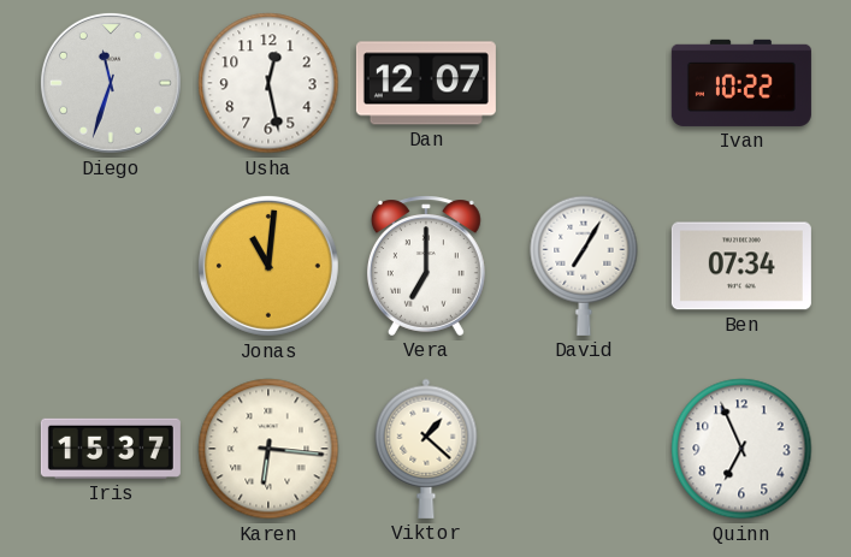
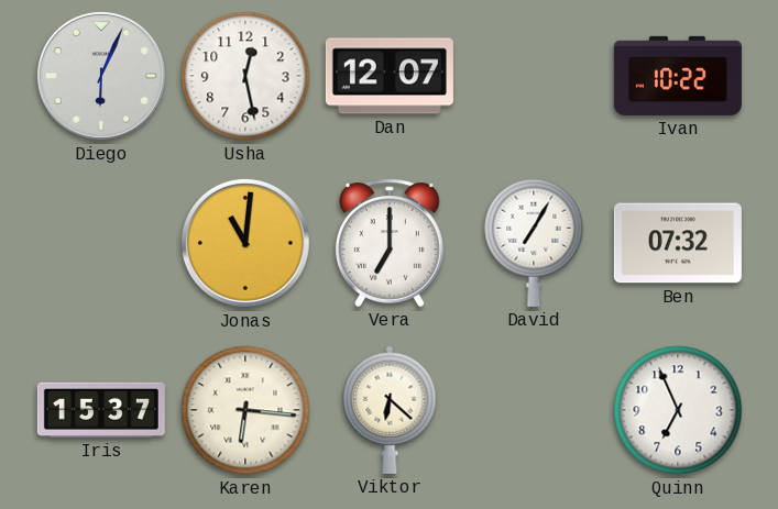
Diego: 11:33 -> 6:04
Ben: 07:34 -> 07:32
Viktor: 1:22 -> 6:22
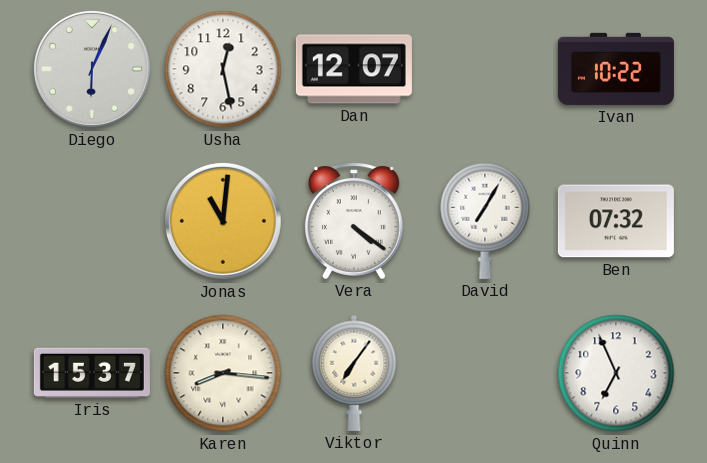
Vera: 7:00 -> 4:21
Karen: 6:16 -> 8:16
Viktor: 6:22 -> 7:06
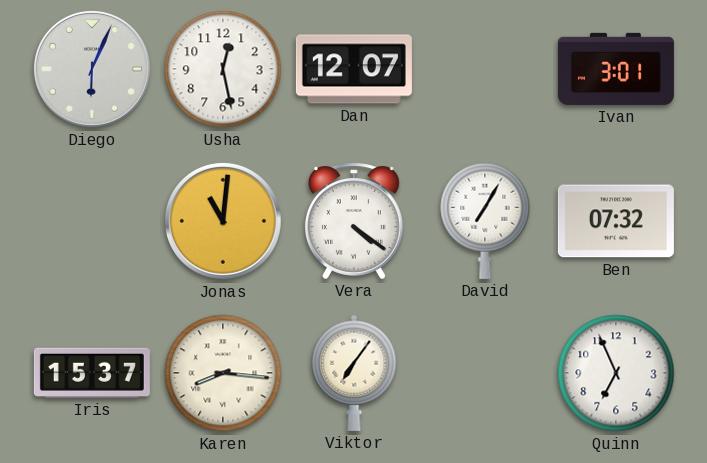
Ivan: 10:22 -> 3:01
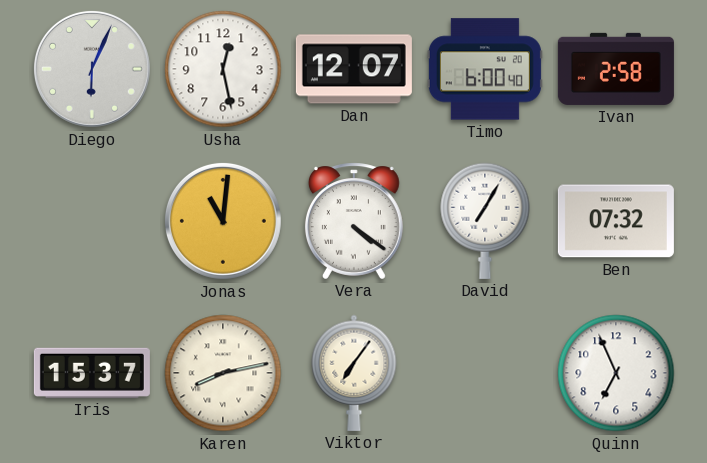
Timo: none -> 6:00
Ivan: 3:01 -> 2:58
Karen: 8:16 -> 8:13
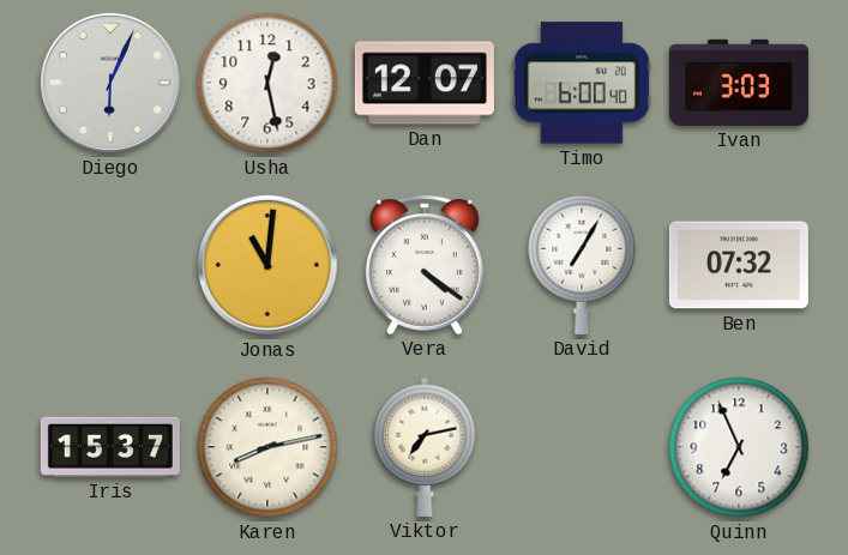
Ivan: 2:58 -> 3:03
Viktor: 7:06 -> 7:13
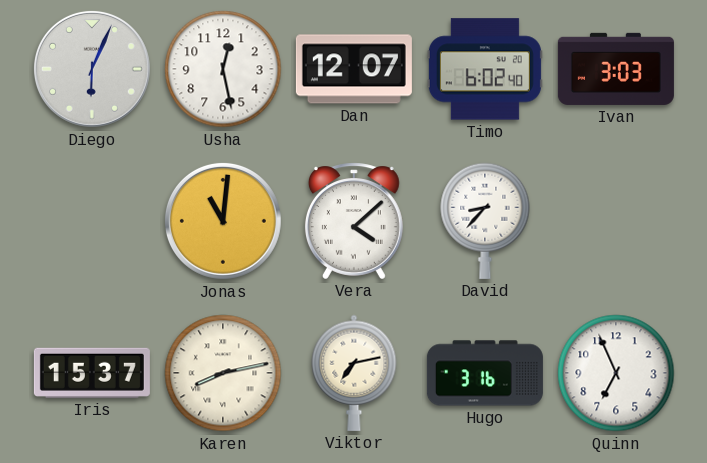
Timo: 6:00 -> 6:02
Vera: 4:21 -> 4:08
David: 7:05 -> 8:37
Ben: 07:32 -> none
Hugo: none -> 3:16
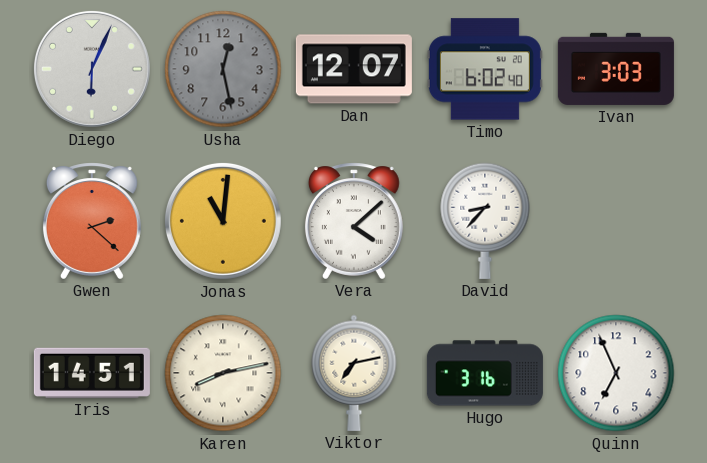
Usha dial: white -> grey
Gwen: none -> 2:22
Iris: 15:37 -> 14:51
